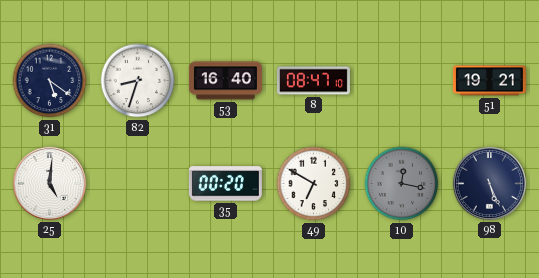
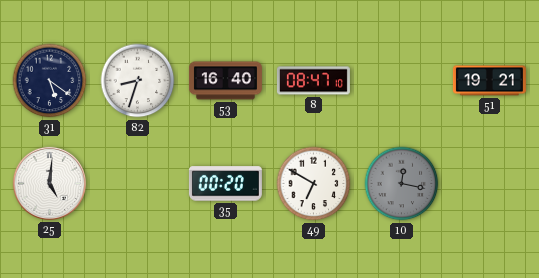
98: 5:26 -> none
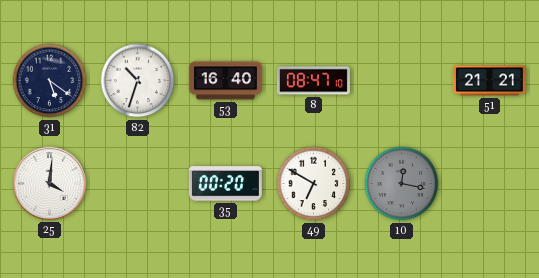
82: 8:33 -> 10:33
51: 19:21 -> 21:21
25: 5:01 -> 4:01
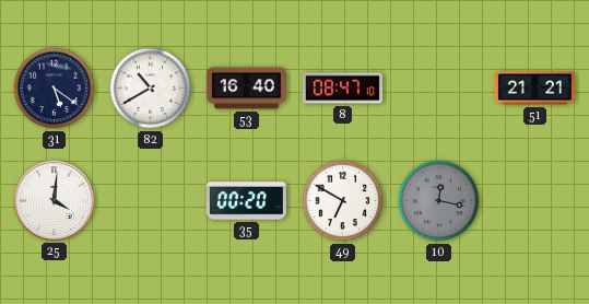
82: 10:33 -> 10:40
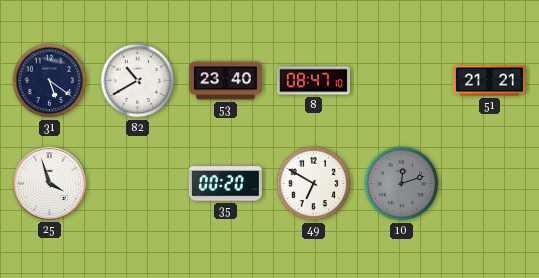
53: 16:40 -> 23:40
25: 4:01 -> 3:57
10: 12:17 -> 12:12
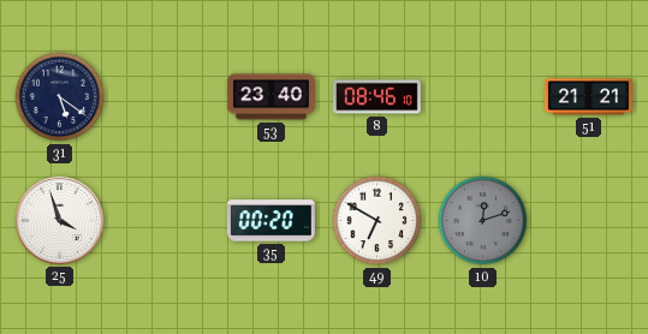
82: 10:40 -> none
8: 08:47 -> 08:46
